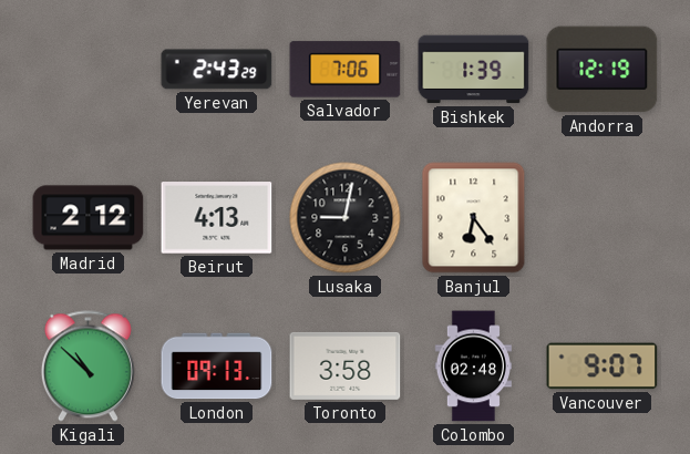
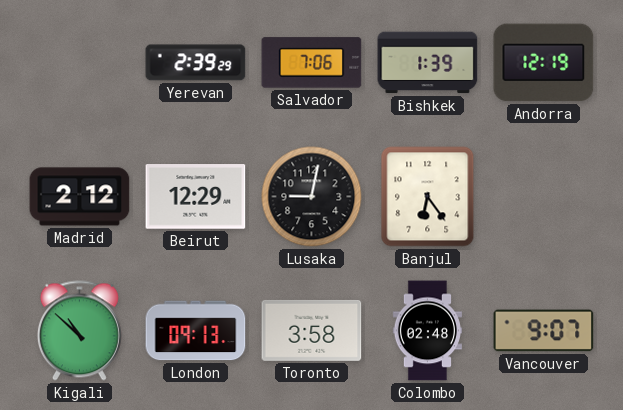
Yerevan: 2:43 -> 2:39
Beirut: 4:13 -> 12:29
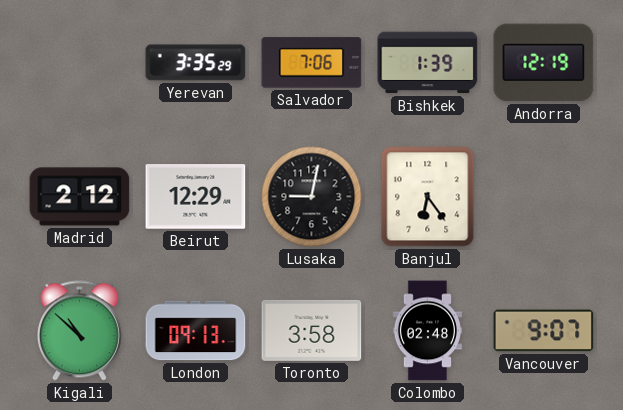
Yerevan: 2:39 -> 3:35
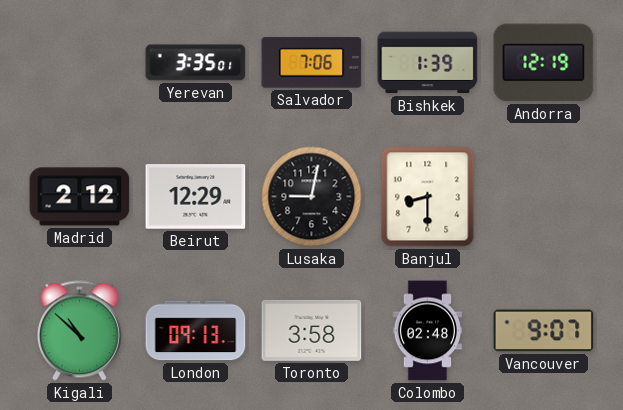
Yerevan: 3:35:29 -> 3:35:01
Banjul: 6:24 -> 8:30
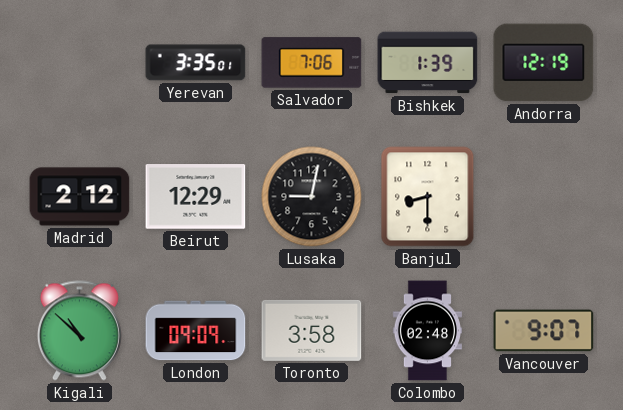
London: 09:13 -> 09:09
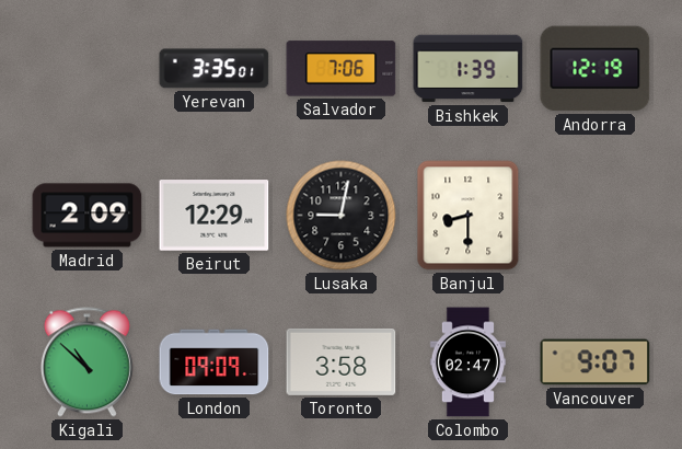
Madrid: 2:12 -> 2:09
Colombo: 02:48 -> 02:47
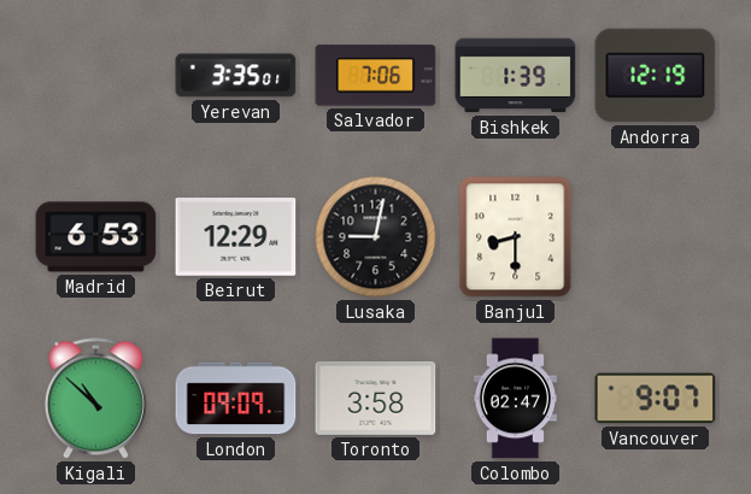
Madrid: 2:09 -> 6:53
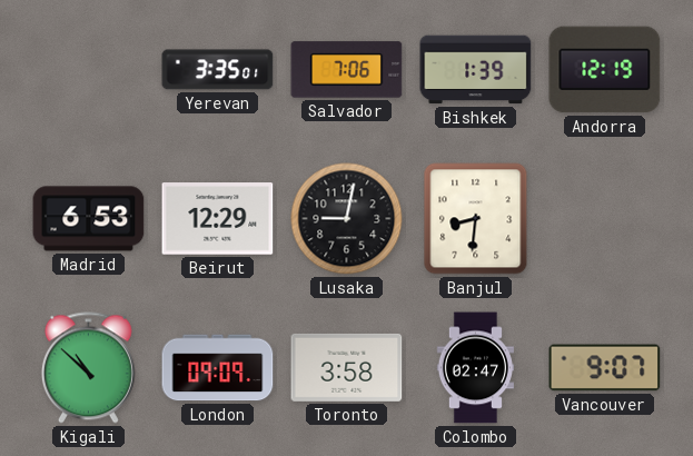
Banjul: 8:30 -> 8:31
